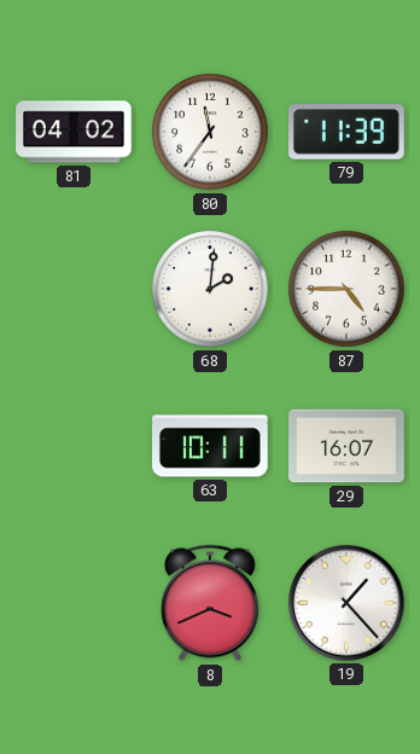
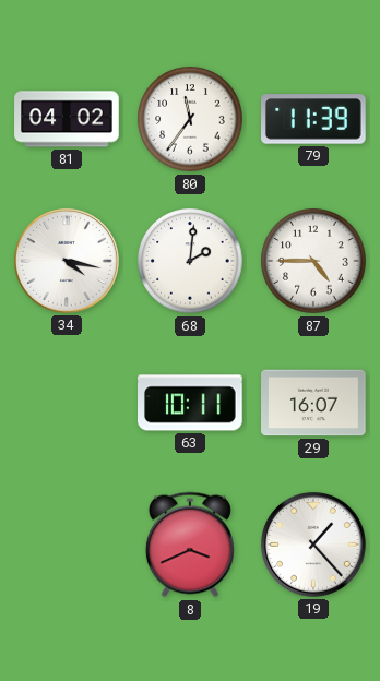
34: none -> 4:17
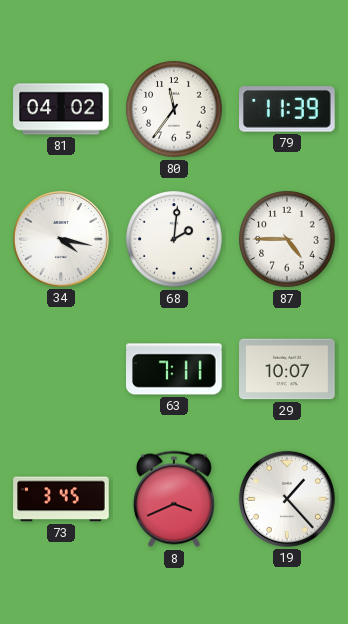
63: 10:11 -> 7:11
29: 16:07 -> 10:07
73: none -> 3:45
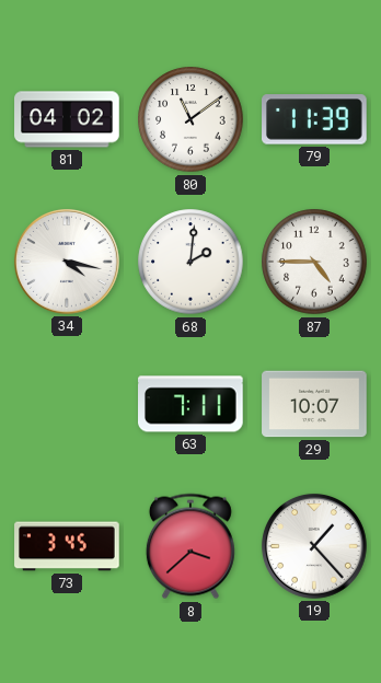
80: 11:36 -> 11:09
8: 3:41 -> 3:38
